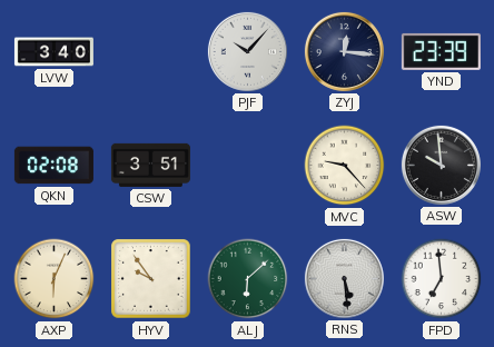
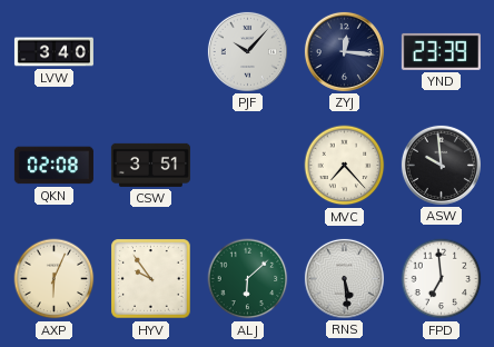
MVC: 9:23 -> 7:23
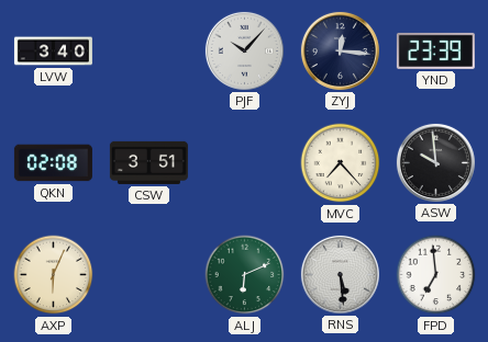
HYV: 9:54 -> none
ALJ: 6:08 -> 6:11
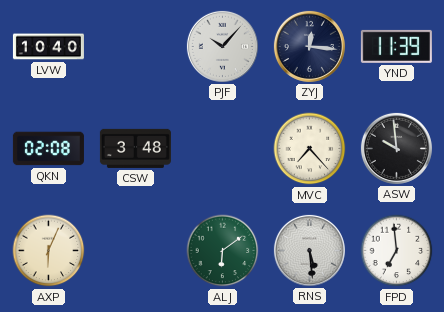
LVW: 3:40 -> 10:40
YND: 23:39 -> 11:39
CSW: 3:51 -> 3:48
ALJ: 6:11 -> 6:09
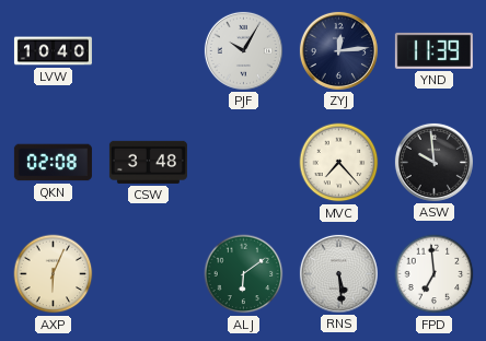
PJF: 10:07 -> 10:05
ZYJ: 12:16 -> 12:14
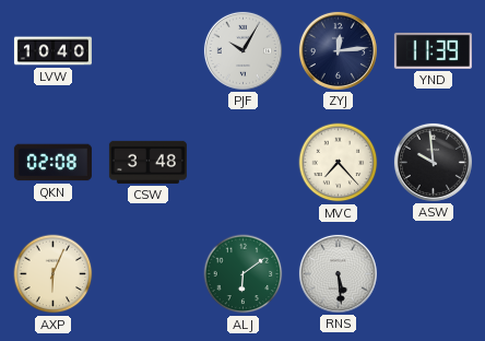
FPD: 6:59 -> none
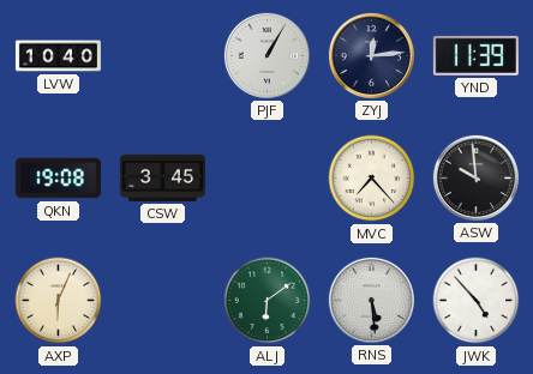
PJF: 10:05 -> 1:05
QKN: 02:08 -> 19:08
CSW: 3:48 -> 3:45
JWK: none -> 4:53
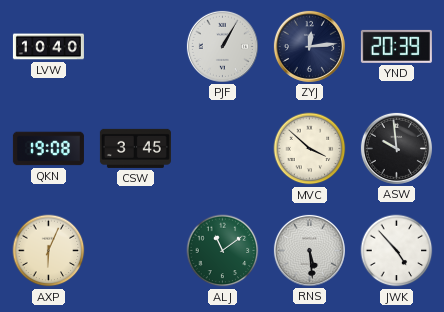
YND: 11:39 -> 20:39
MVC: 7:23 -> 3:52
ALJ: 6:09 -> 11:09
